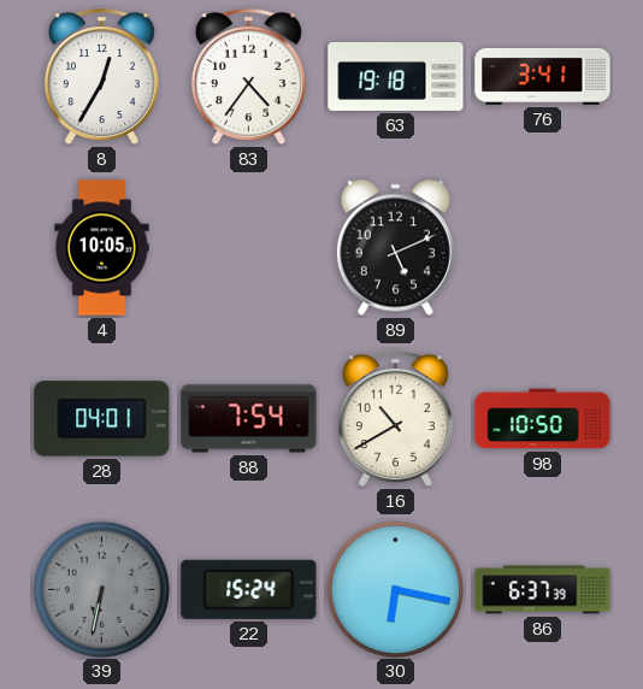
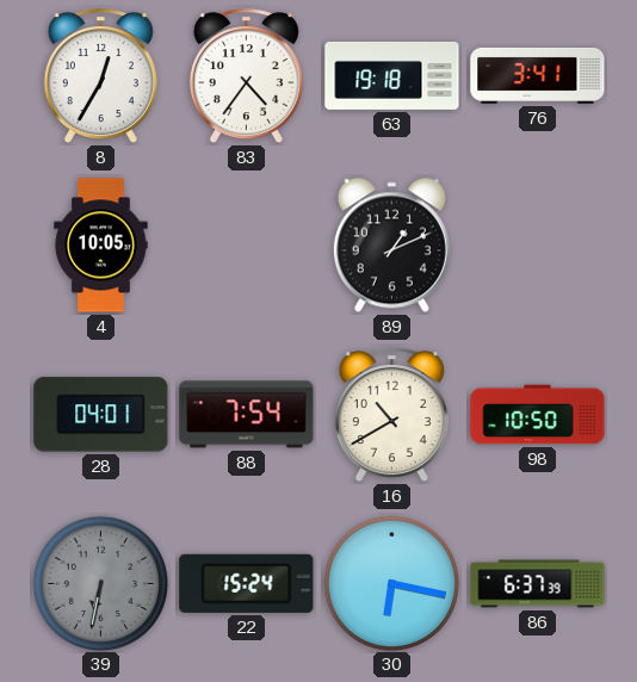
89: 5:11 -> 1:11
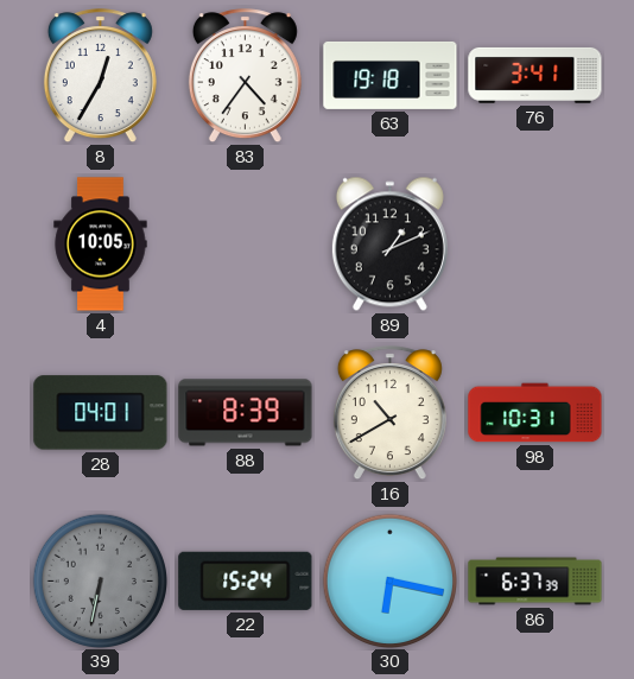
88: 7:54 -> 8:39
98: 10:50 -> 10:31
